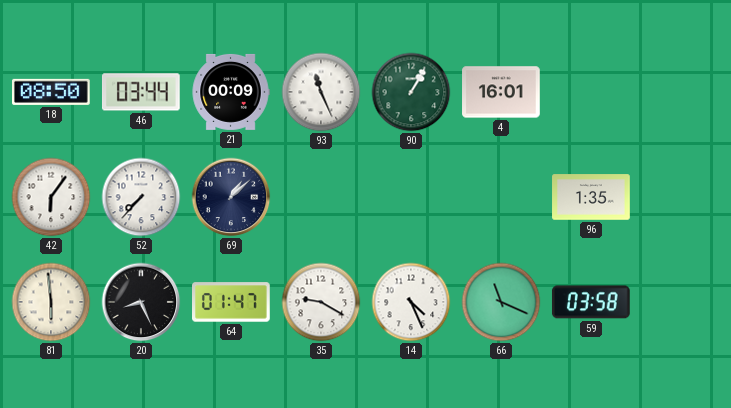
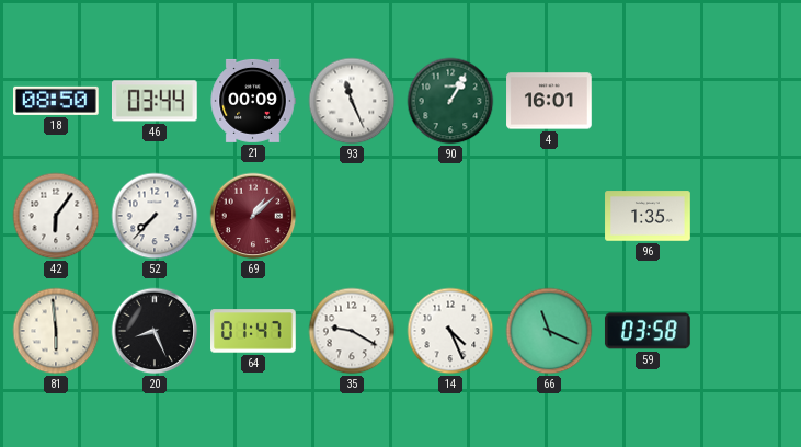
69 dial: navy -> burgundy
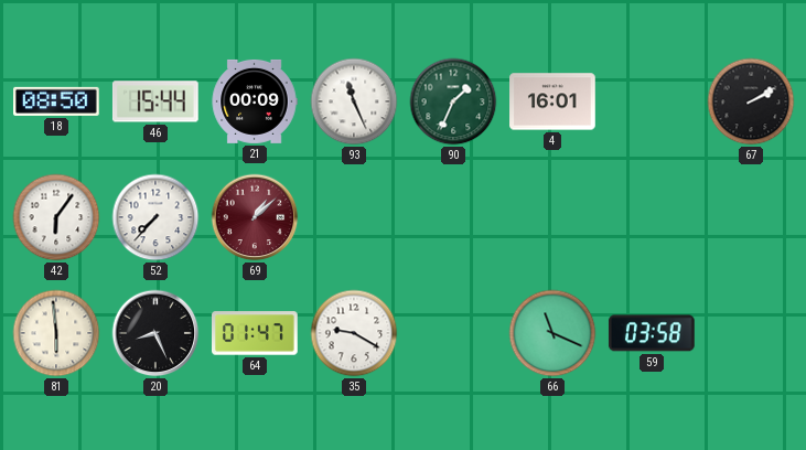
46: 03:44 -> 15:44
90: 1:05 -> 1:34
67: none -> 2:10
96: 1:35 -> none
14: 4:26 -> none
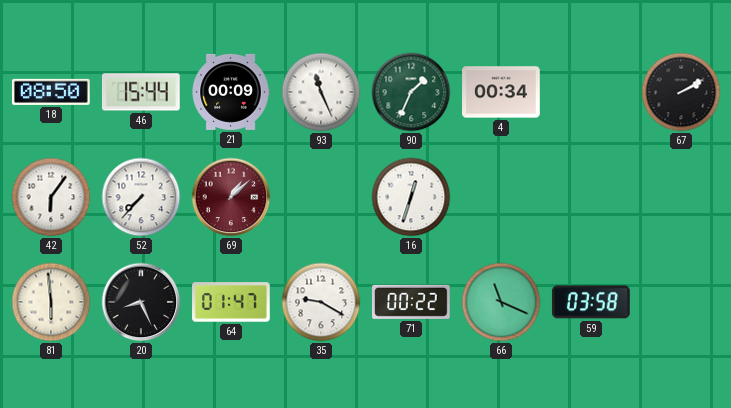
4: 16:01 -> 00:34
16: none -> 12:33
71: none -> 00:22
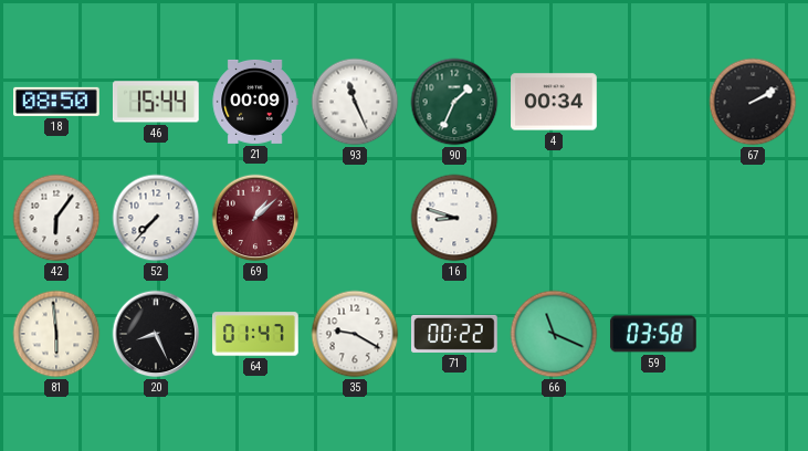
16: 12:33 -> 8:48
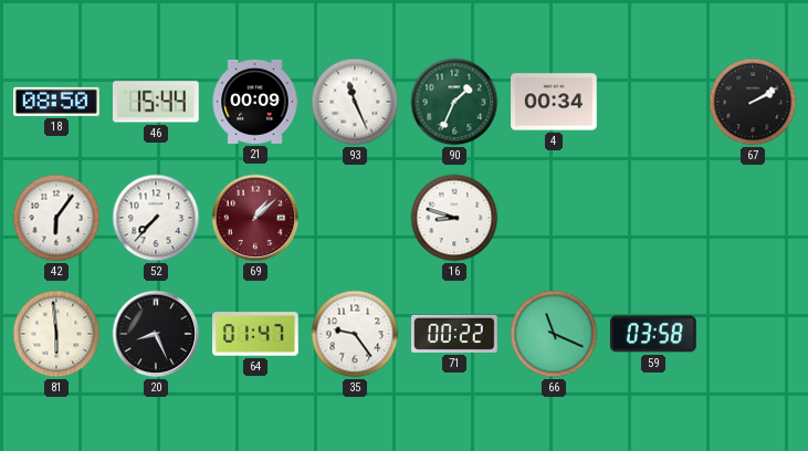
35: 9:20 -> 9:24
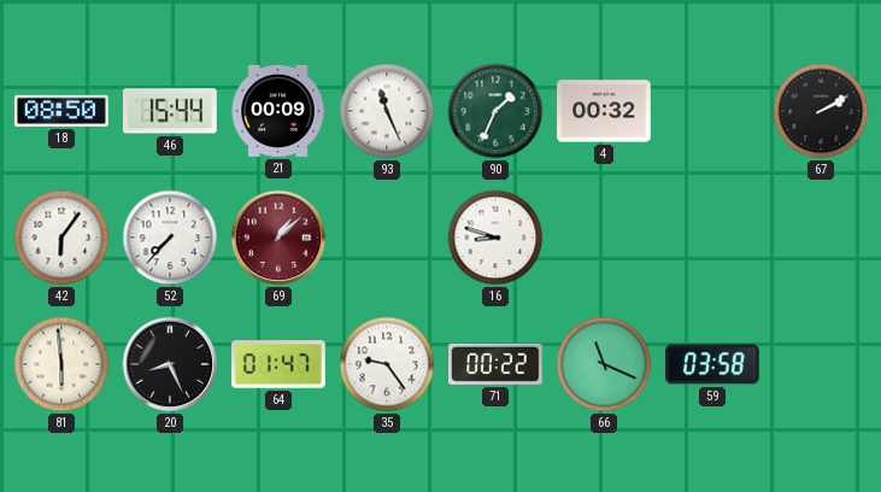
4: 00:34 -> 00:32
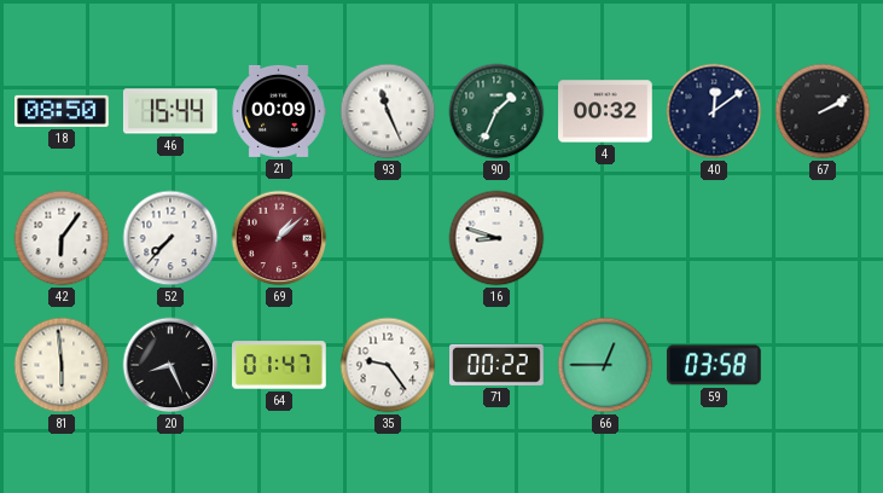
40: none -> 12:09
66: 11:19 -> 12:45
